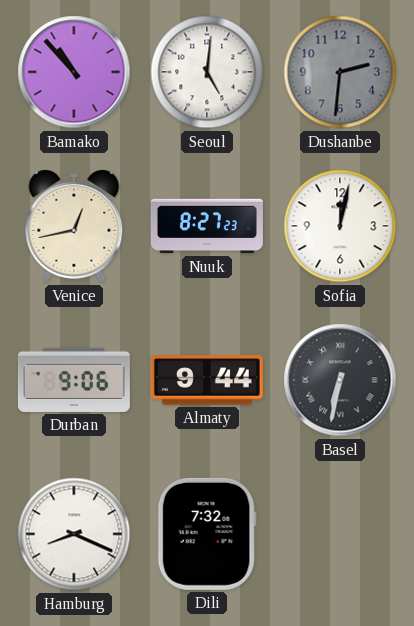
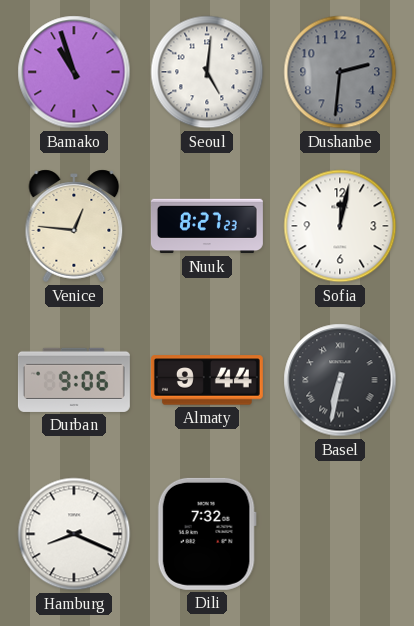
Bamako: 10:53 -> 10:57
Venice: 12:43 -> 12:46
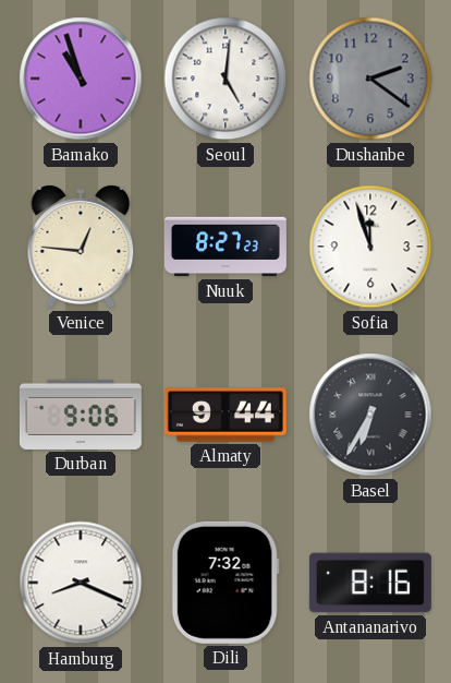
Dushanbe: 2:31 -> 2:21
Sofia: 12:02 -> 11:57
Basel: 6:32 -> 6:35
Antananarivo: none -> 8:16
